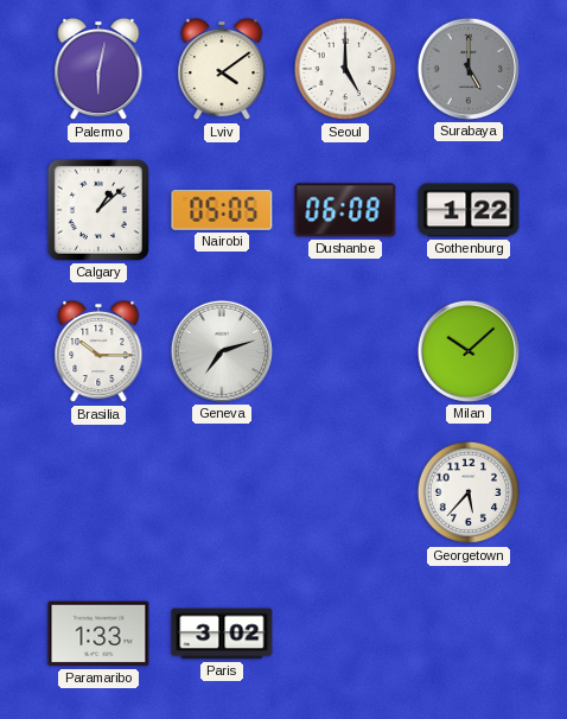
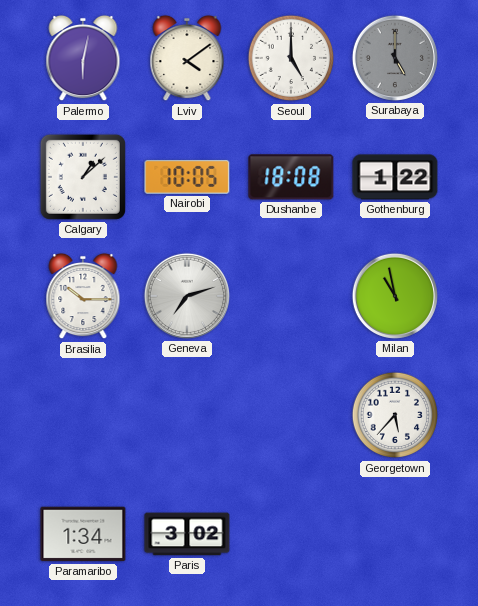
Nairobi: 05:05 -> 10:05
Dushanbe: 06:08 -> 18:08
Milan: 10:08 -> 10:58
Paramaribo: 1:33 -> 1:34
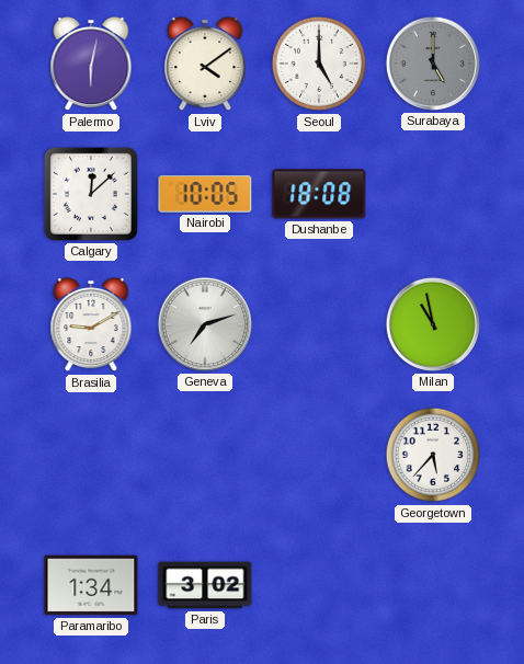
Calgary: 1:08 -> 12:08
Gothenburg: 1:22 -> none
Brasilia: 10:15 -> 9:10
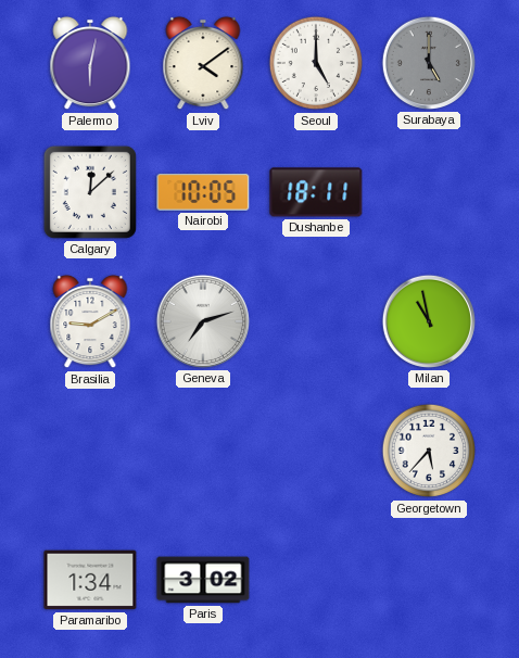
Dushanbe: 18:08 -> 18:11
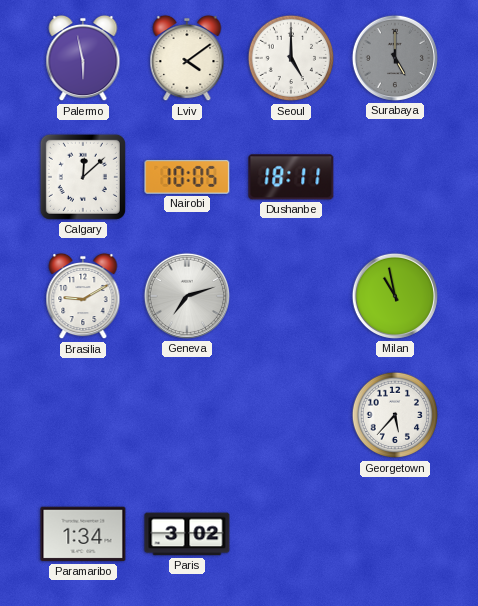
Palermo: 6:02 -> 5:58
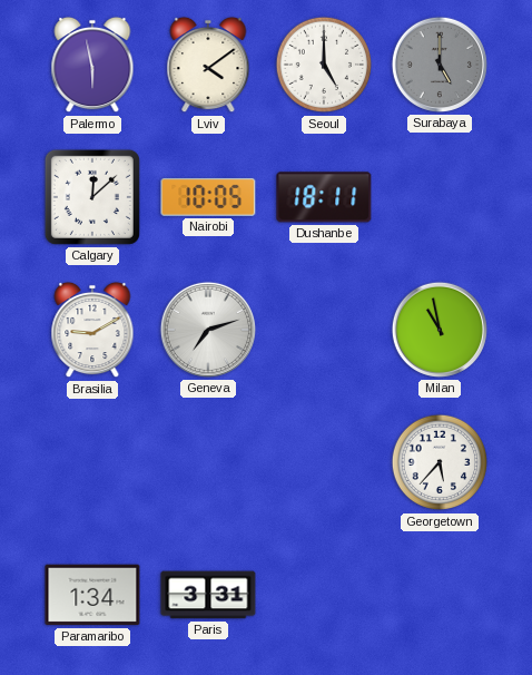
Paris: 3:02 -> 3:31
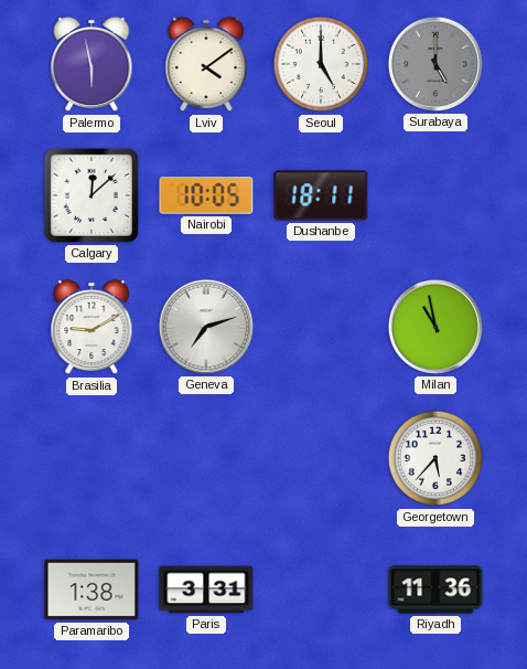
Paramaribo: 1:34 -> 1:38
Riyadh: none -> 11:36
